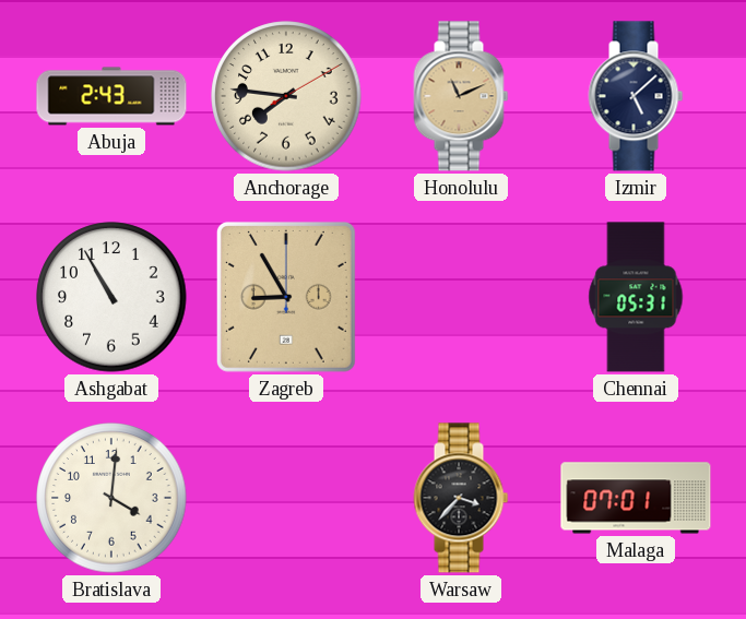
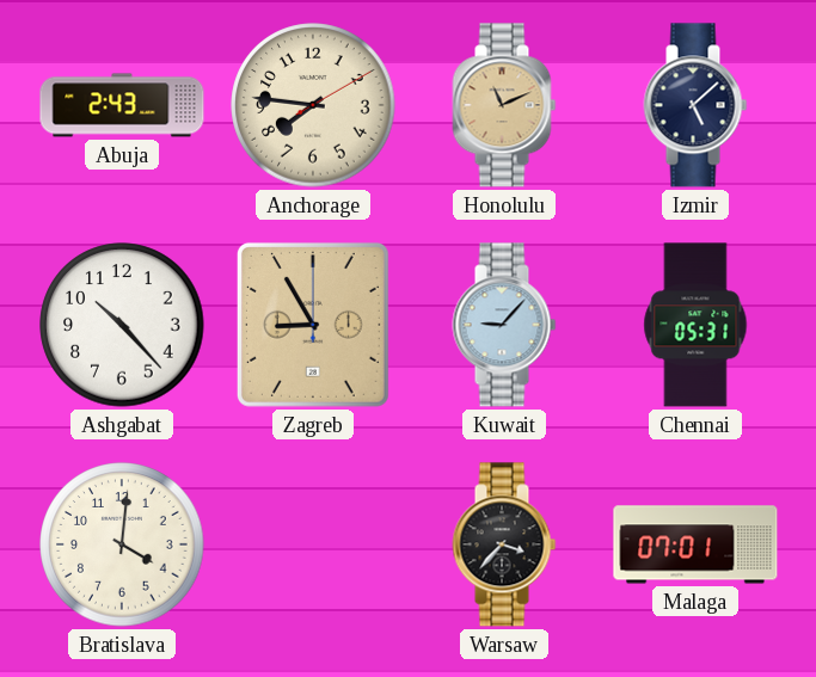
Ashgabat: 10:55 -> 10:23
Kuwait: none -> 9:07
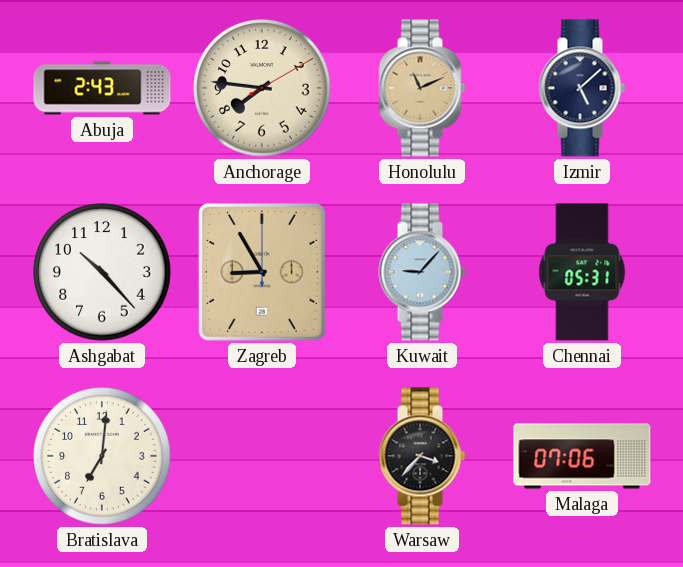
Bratislava: 4:01 -> 7:01
Malaga: 07:01 -> 07:06
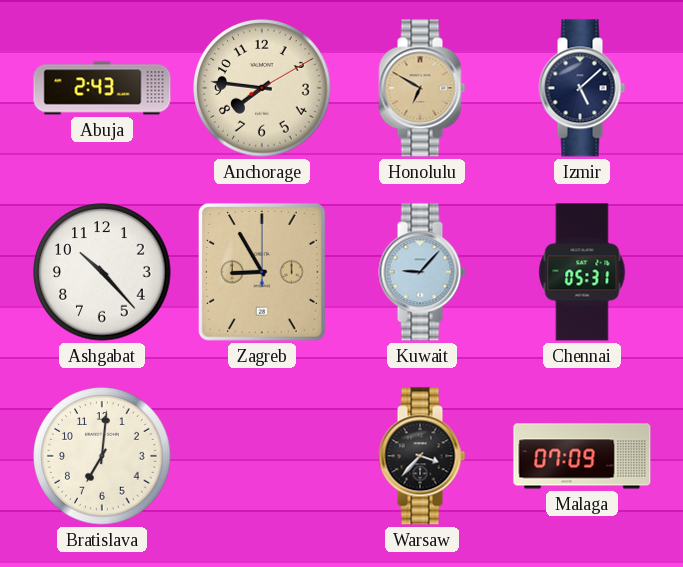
Honolulu: 11:11 -> 6:50
Malaga: 07:06 -> 07:09
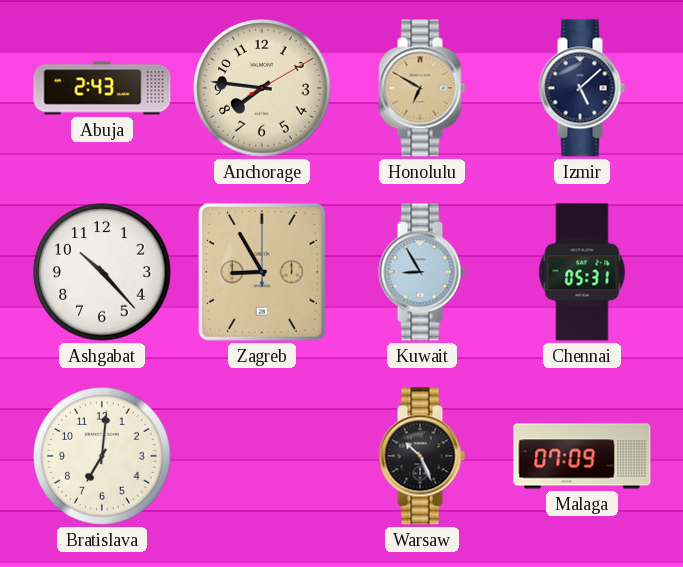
Kuwait: 9:07 -> 8:55
Warsaw: 3:37 -> 10:26
